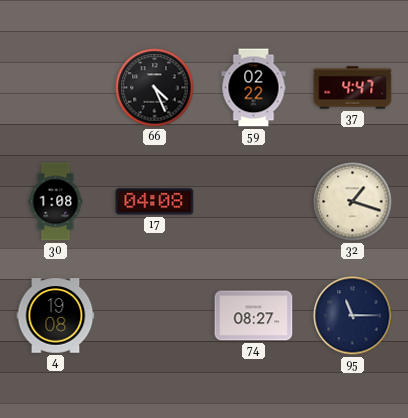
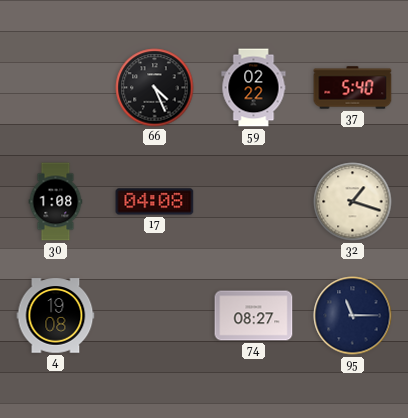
37: 4:47 -> 5:40
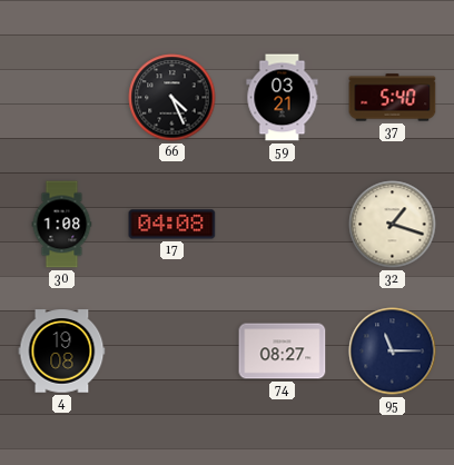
59: 02:22 -> 03:21
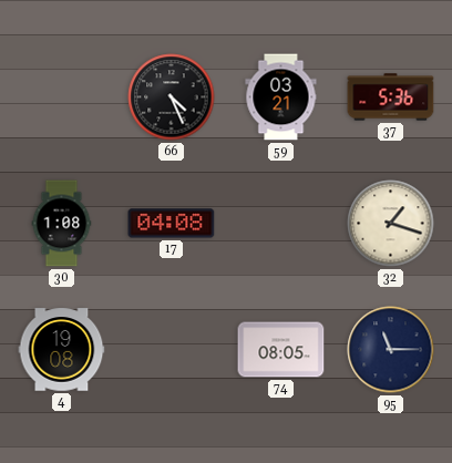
37: 5:40 -> 5:36
74: 08:27 -> 08:05
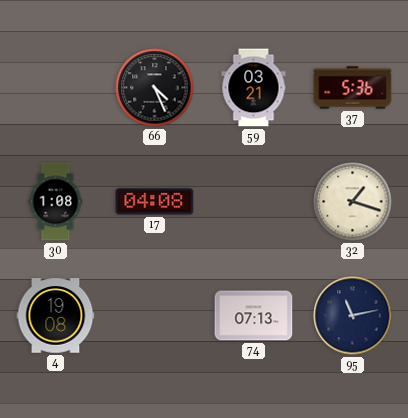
74: 08:05 -> 07:13
95: 11:15 -> 11:13
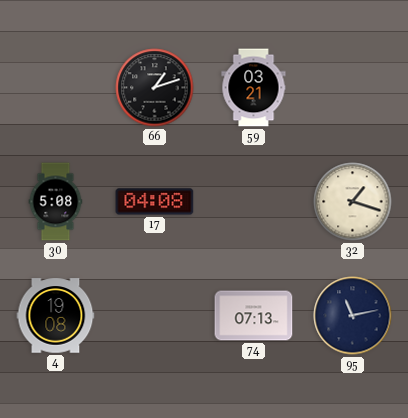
66: 4:26 -> 1:12
37: 5:36 -> none
30: 1:08 -> 5:08
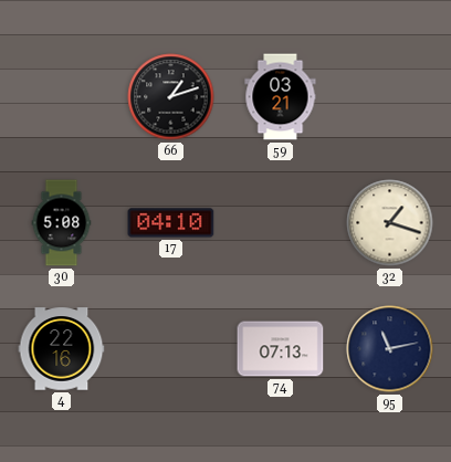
17: 04:08 -> 04:10
4: 19:08 -> 22:16
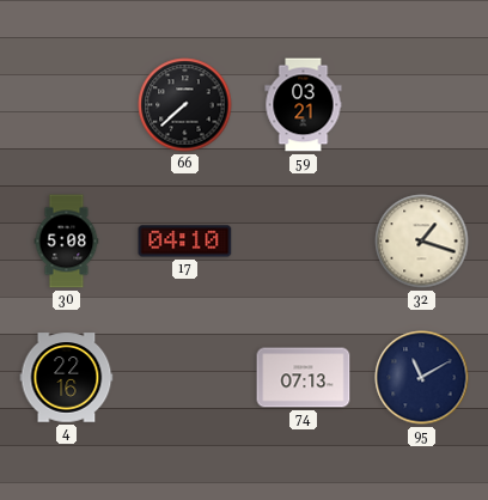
66: 1:12 -> 7:38
95: 11:13 -> 11:10
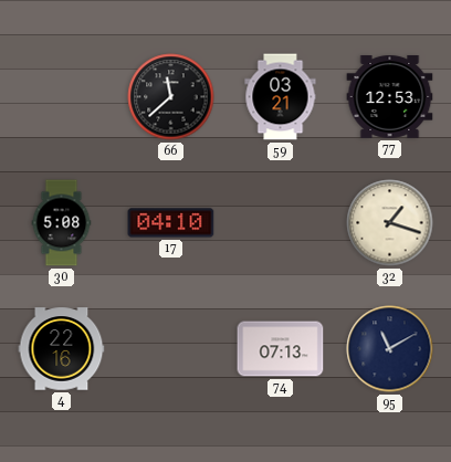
66: 7:38 -> 11:38
77: none -> 12:53
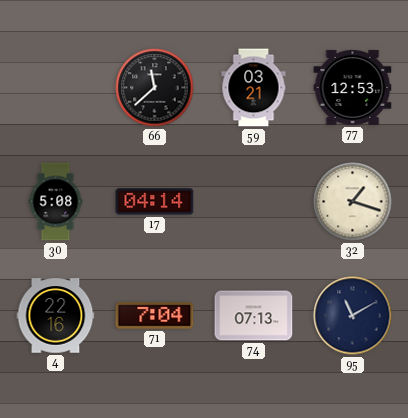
17: 04:10 -> 04:14
71: none -> 7:04
